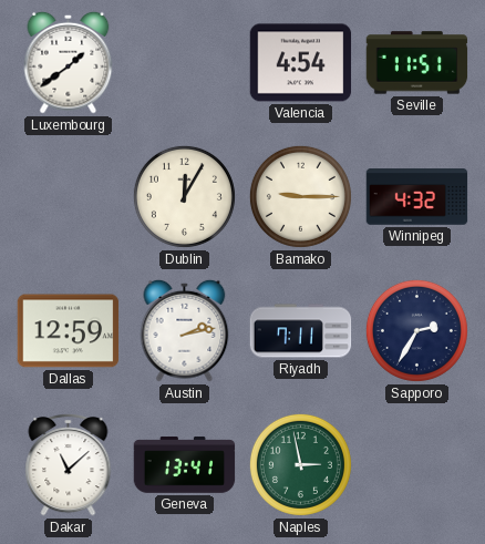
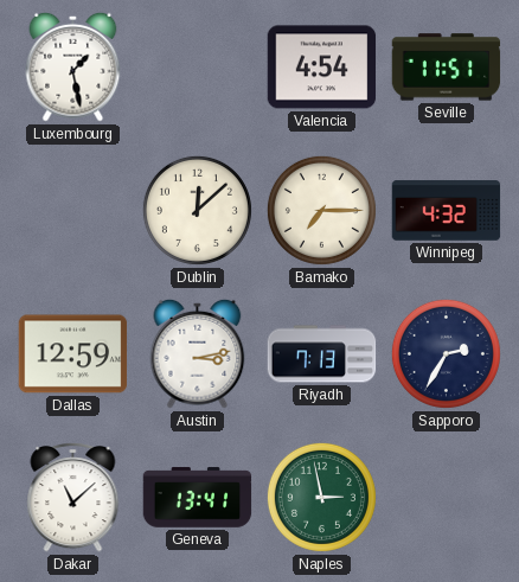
Luxembourg: 1:39 -> 1:28
Dublin: 12:05 -> 12:08
Bamako: 9:15 -> 7:15
Austin: 2:13 -> 3:13
Riyadh: 7:11 -> 7:13
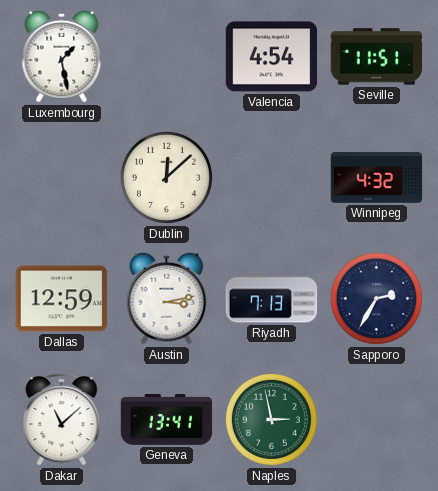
Bamako: 7:15 -> none
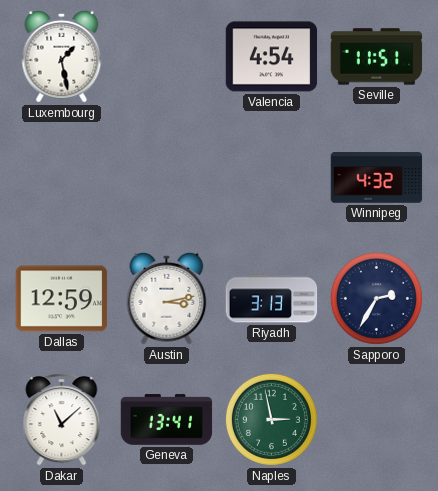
Dublin: 12:08 -> none
Riyadh: 7:13 -> 3:13
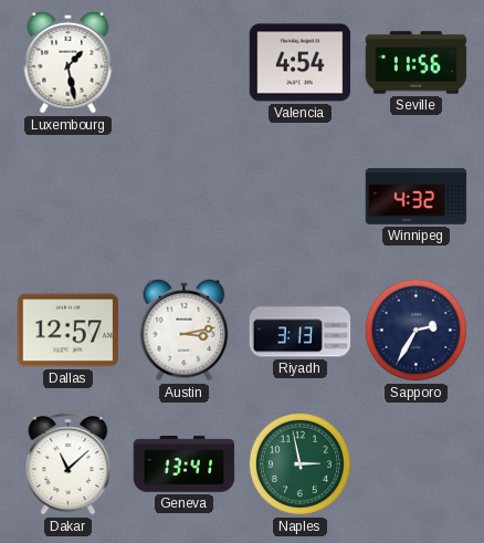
Seville: 11:51 -> 11:56
Dallas: 12:59 -> 12:57
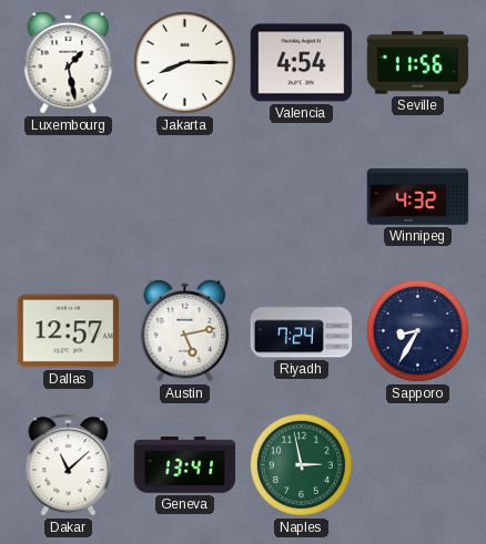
Jakarta: none -> 8:15
Austin: 3:13 -> 5:13
Riyadh: 3:13 -> 7:24
Sapporo: 2:35 -> 8:35
